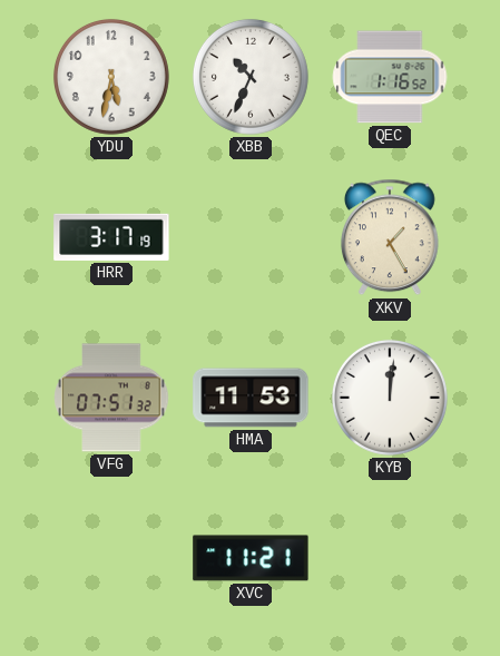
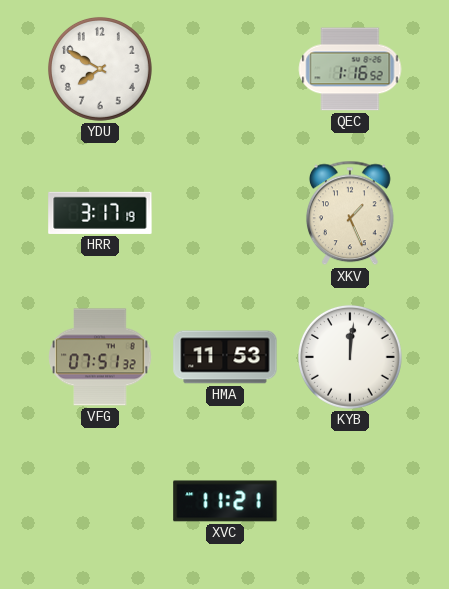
YDU: 5:32 -> 7:50
XBB: 10:34 -> none
XKV: 1:25 -> 1:26
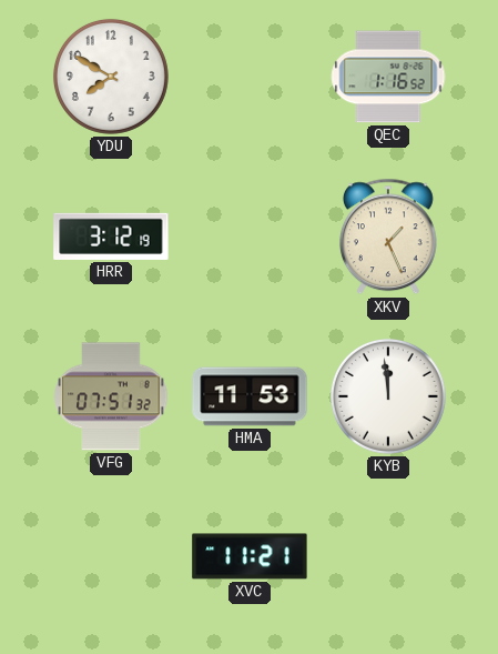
HRR: 3:17 -> 3:12
KYB: 12:01 -> 11:59
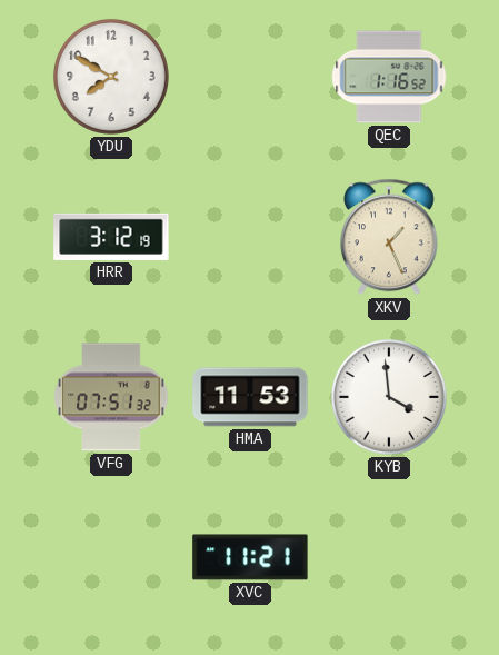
KYB: 11:59 -> 3:59
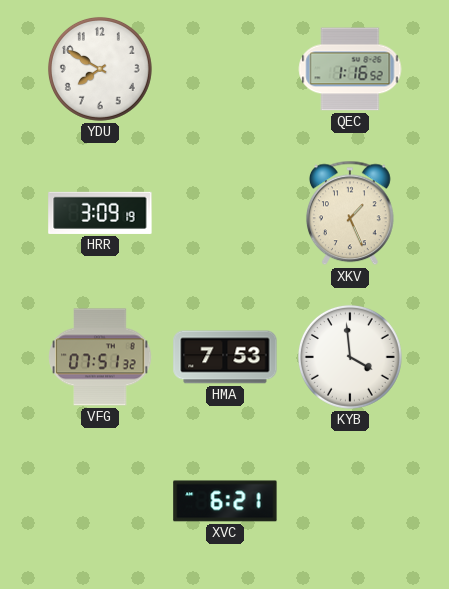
HRR: 3:12 -> 3:09
HMA: 11:53 -> 7:53
XVC: 11:21 -> 6:21
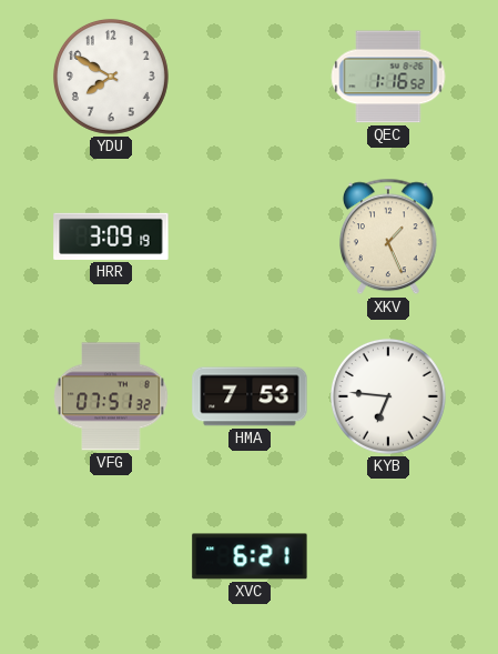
KYB: 3:59 -> 6:46
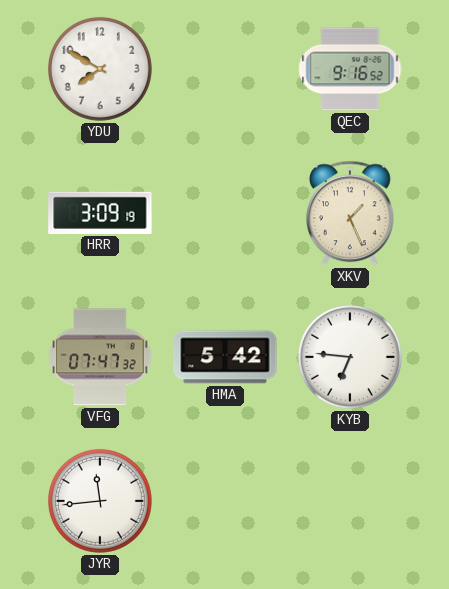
QEC: 1:16 -> 9:16
VFG: 07:51 -> 07:47
HMA: 7:53 -> 5:42
JYR: none -> 11:44
XVC: 6:21 -> none
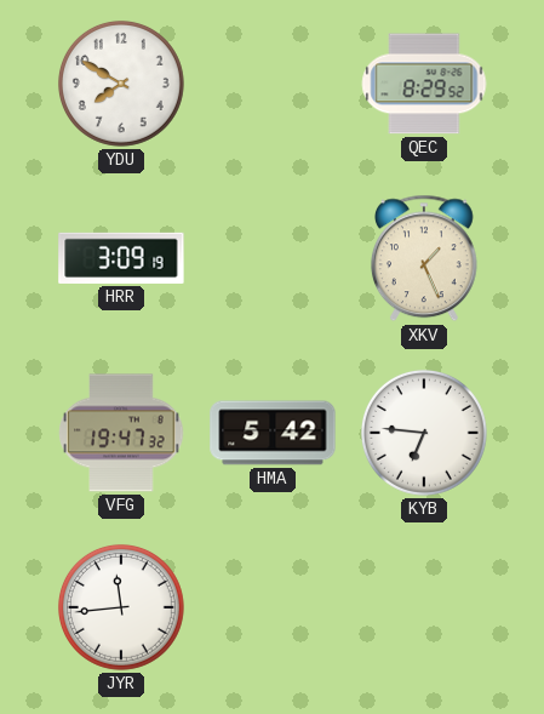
QEC: 9:16 -> 8:29
VFG: 07:47 -> 19:47
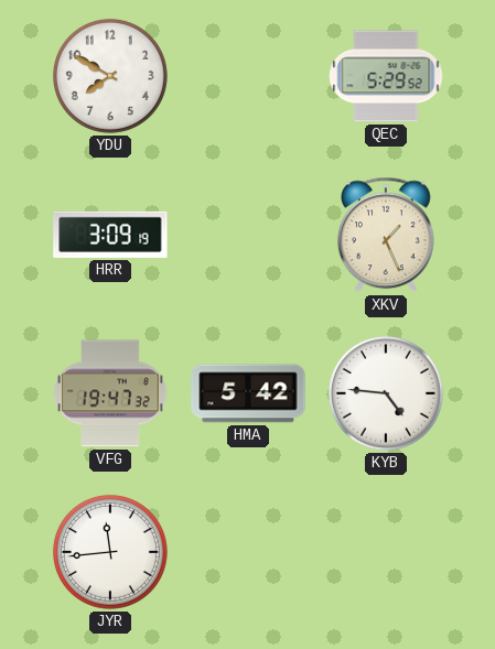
QEC: 8:29 -> 5:29
KYB: 6:46 -> 4:46
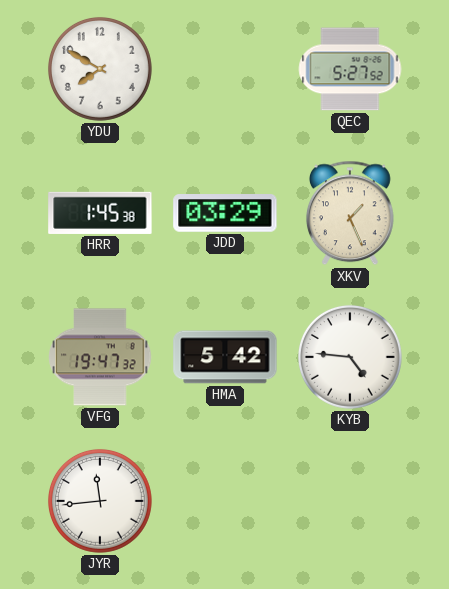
QEC: 5:29 -> 5:27
HRR: 3:09 -> 1:45
JDD: none -> 03:29
